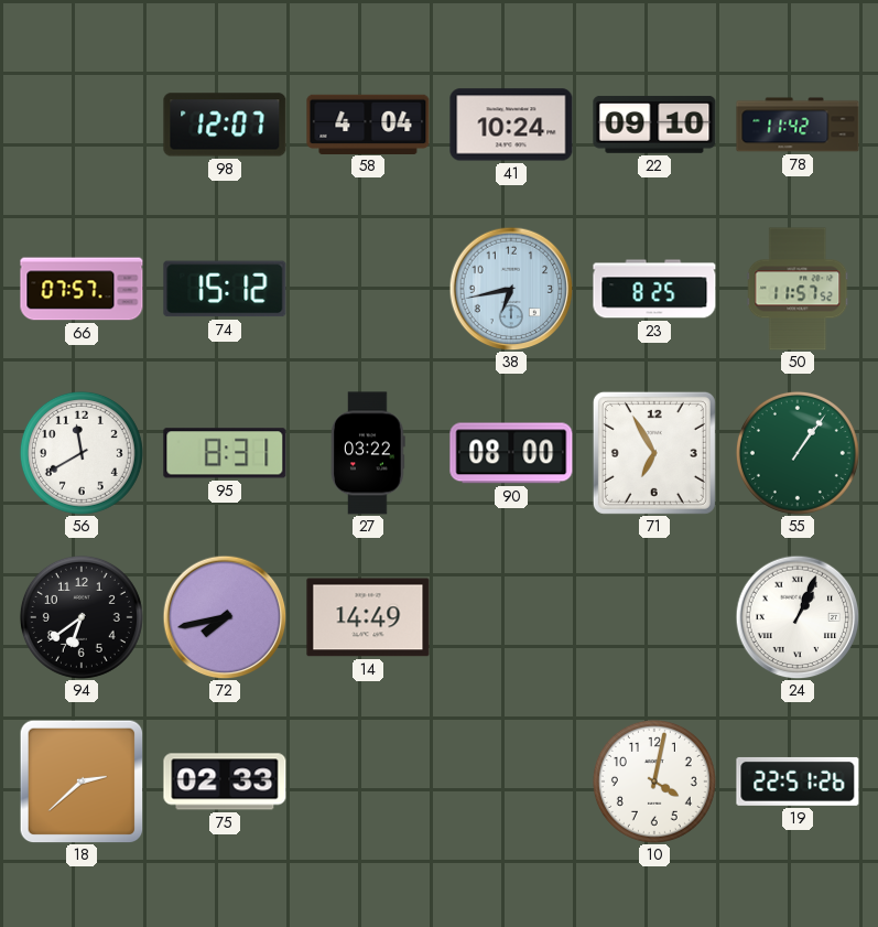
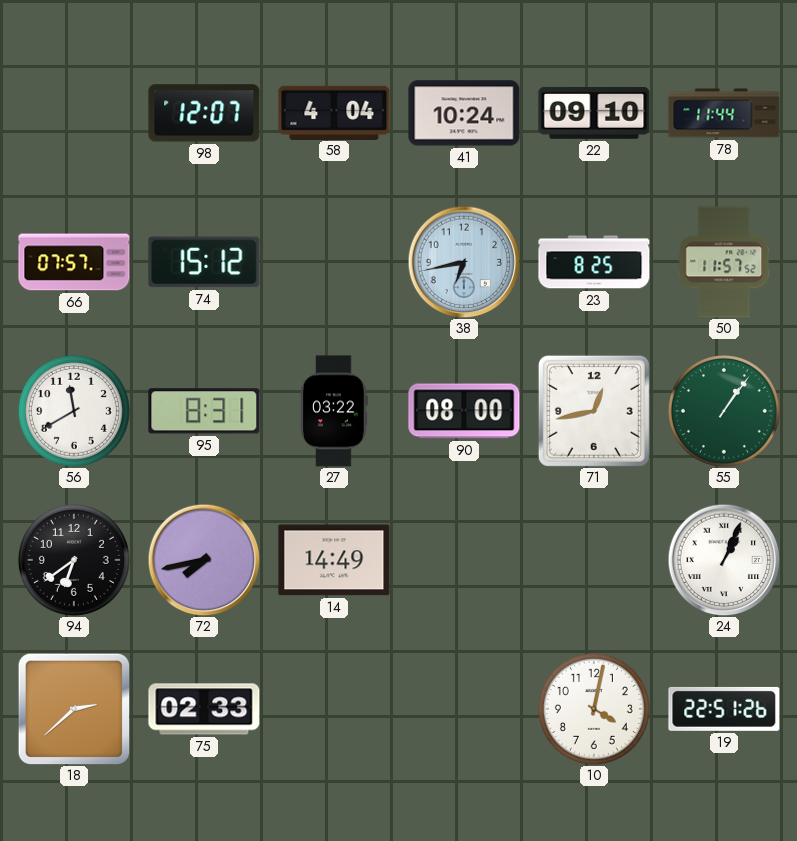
78: 11:42 -> 11:44
71: 6:55 -> 12:43
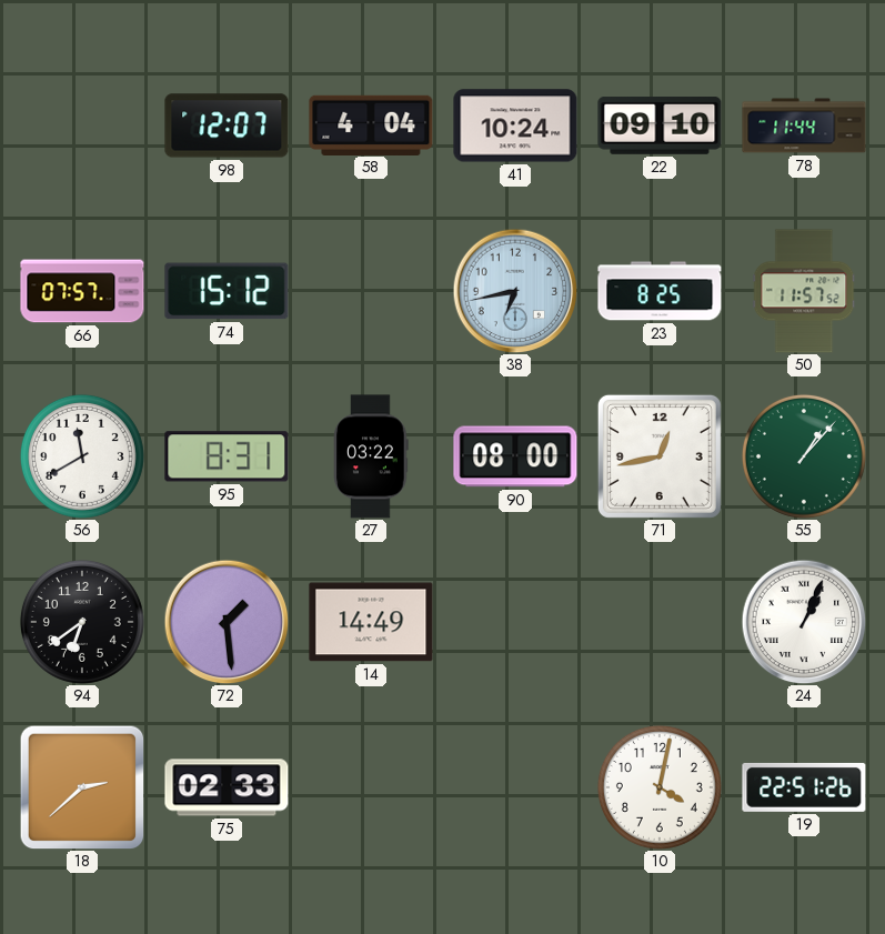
55: 1:06 -> 1:07
72: 7:43 -> 1:29
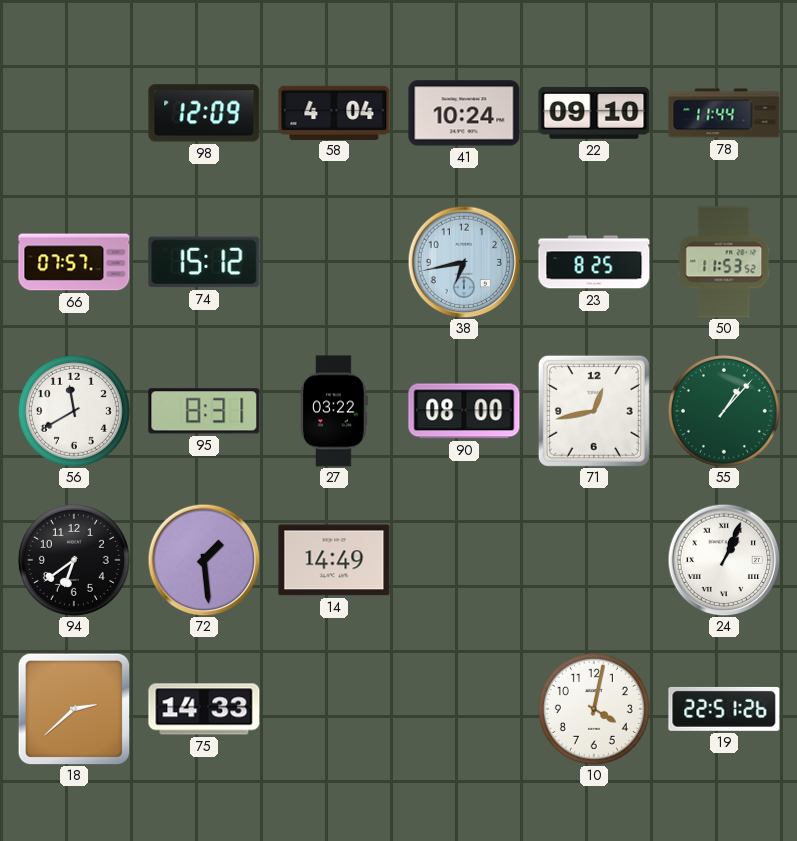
98: 12:07 -> 12:09
50: 11:57 -> 11:53
75: 02:33 -> 14:33
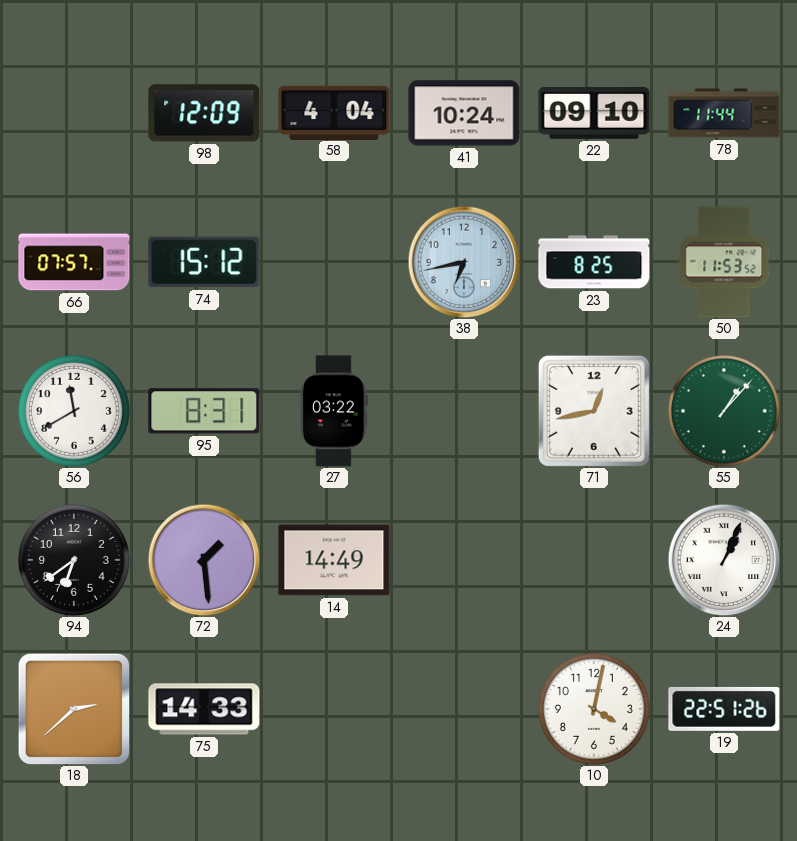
90: 08:00 -> none
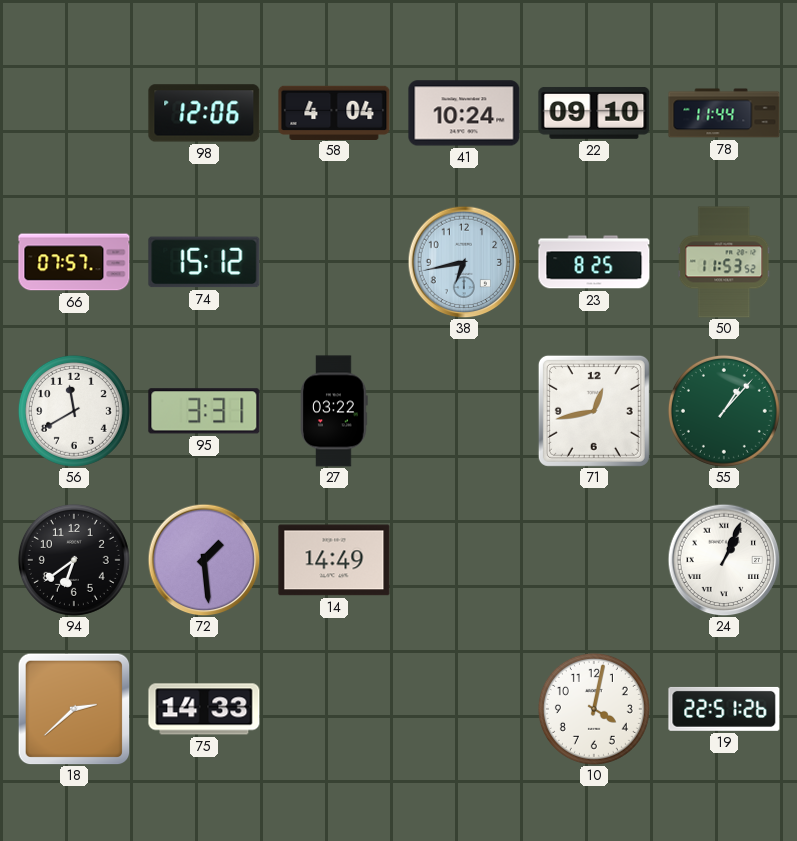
98: 12:09 -> 12:06
95: 8:31 -> 3:31
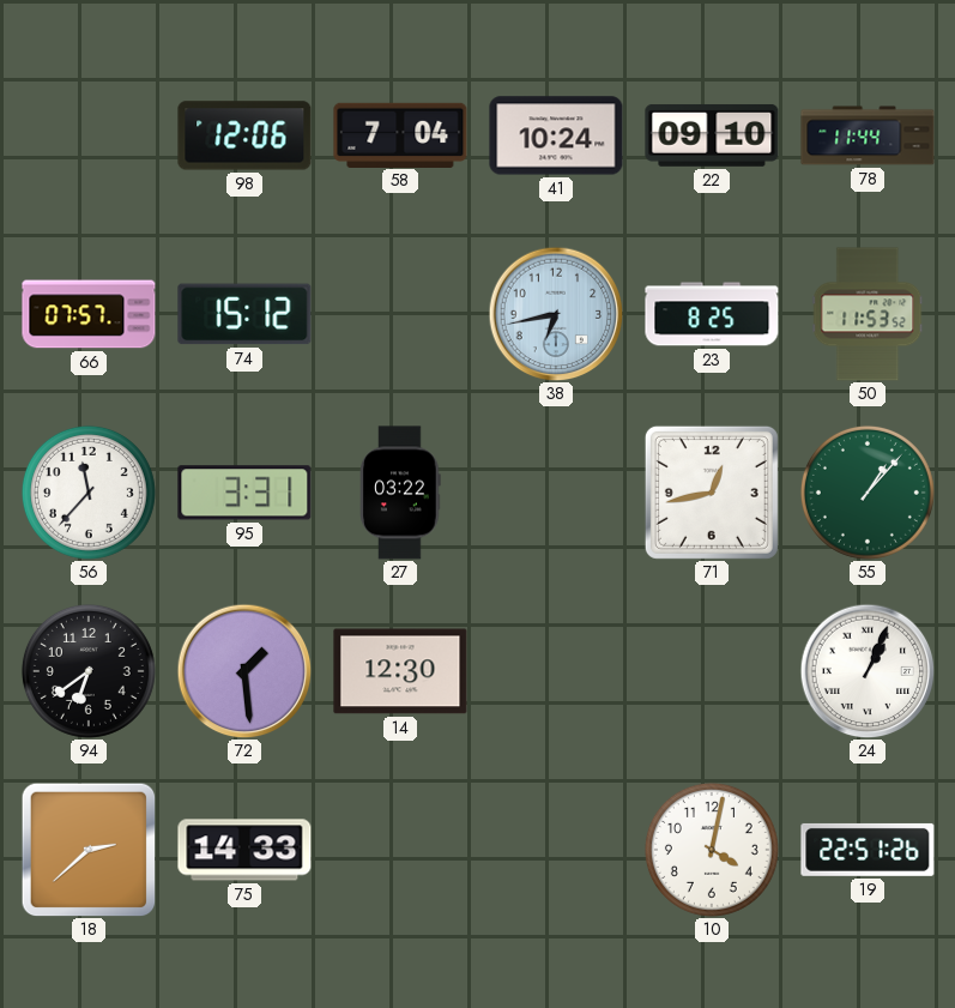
58: 4:04 -> 7:04
56: 11:40 -> 11:37
14: 14:49 -> 12:30
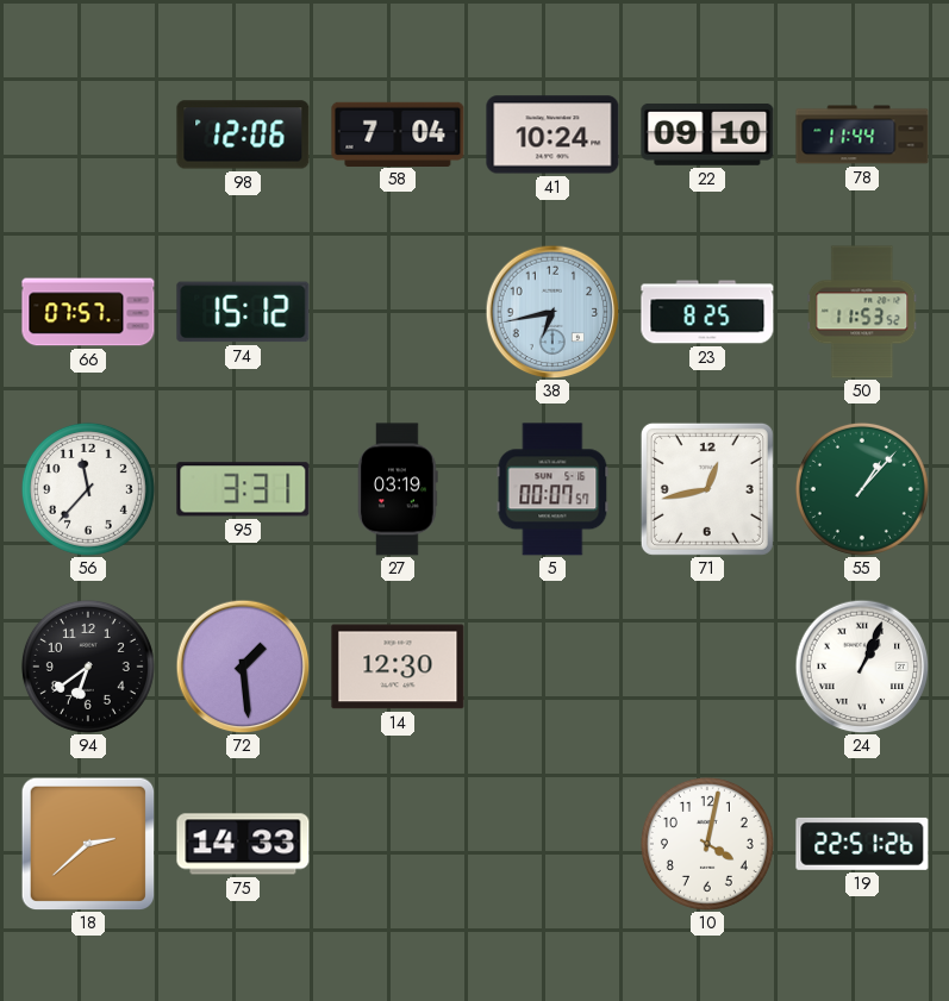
27: 03:22 -> 03:19
5: none -> 00:07
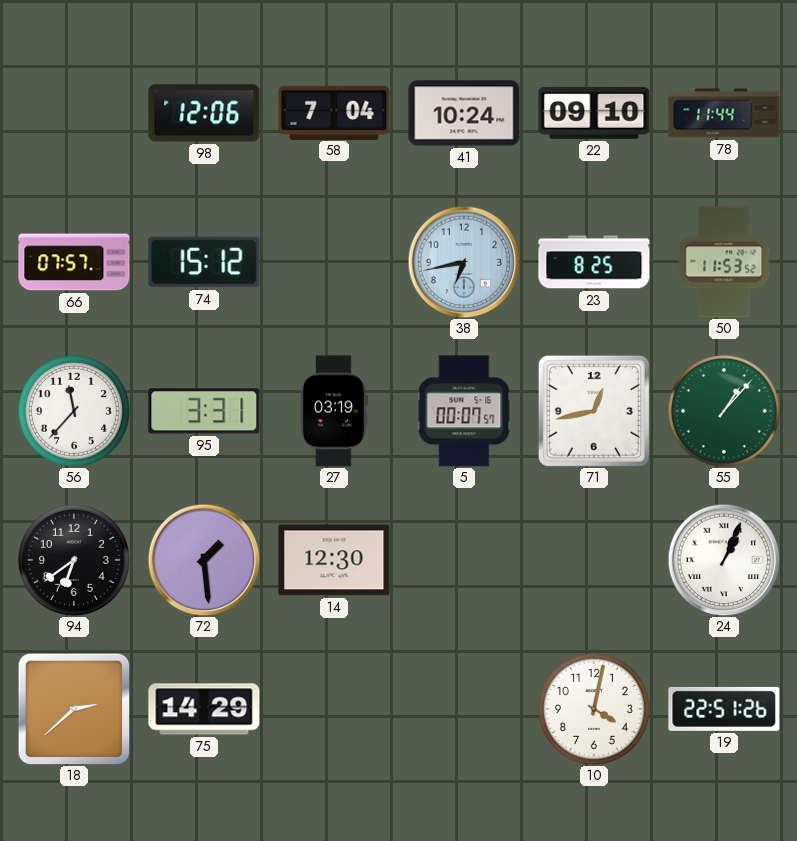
75: 14:33 -> 14:29
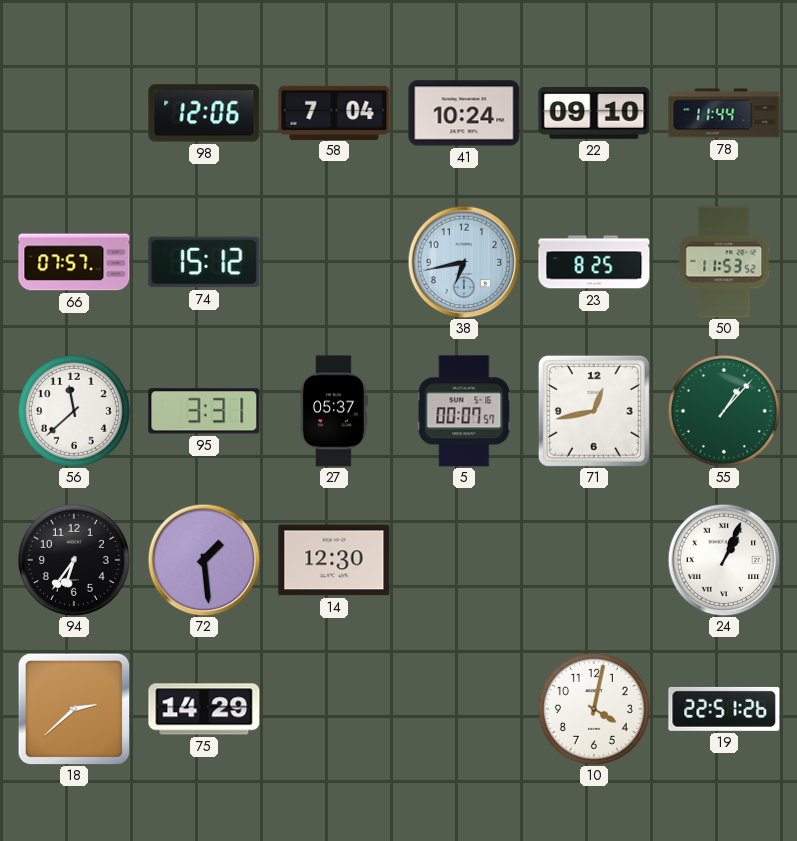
56: 11:37 -> 11:38
27: 03:19 -> 05:37
94: 6:39 -> 6:36
